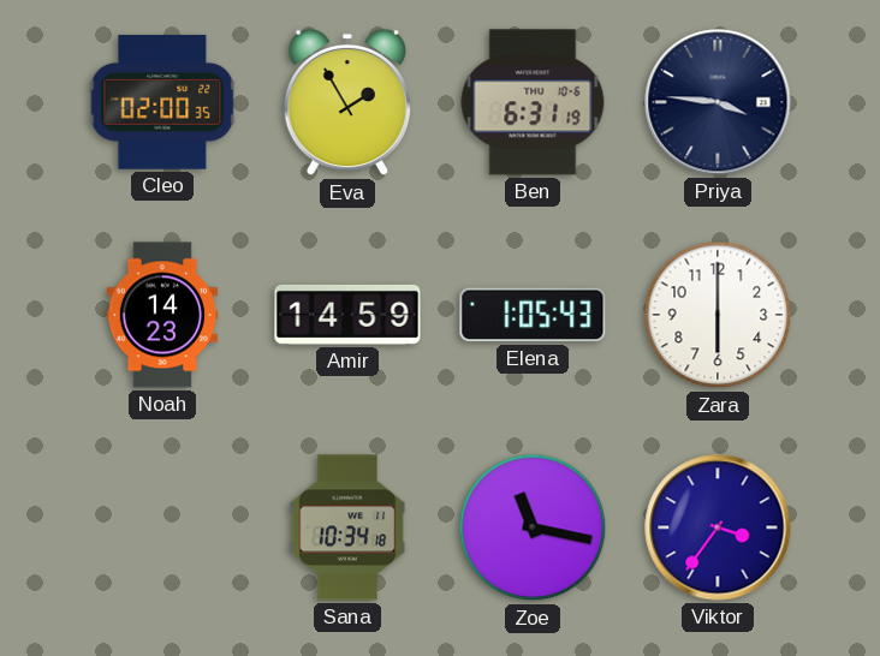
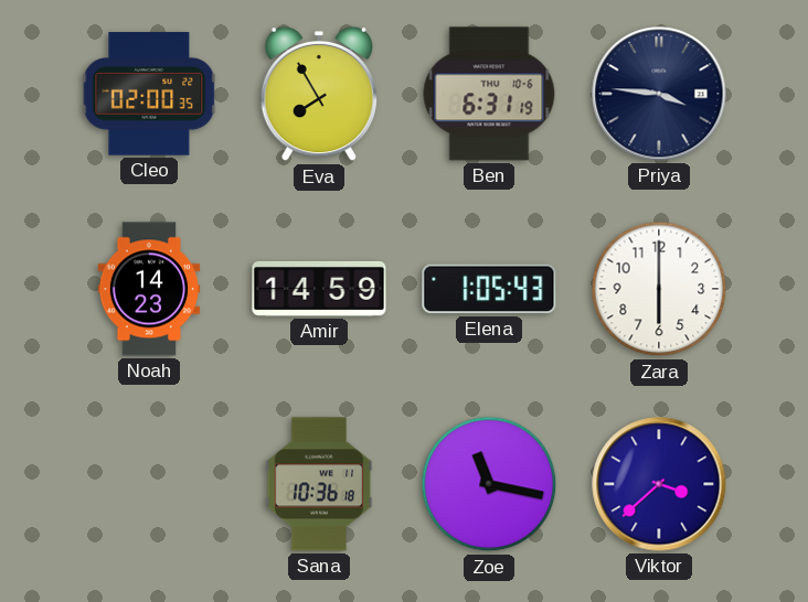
Eva: 1:55 -> 7:55
Sana: 10:34 -> 10:36
Viktor: 3:36 -> 3:38
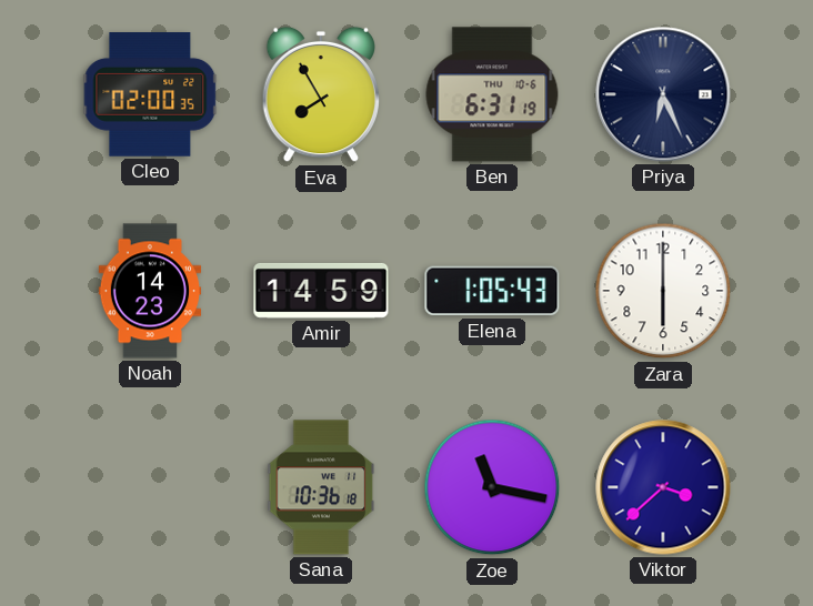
Priya: 3:46 -> 6:26
